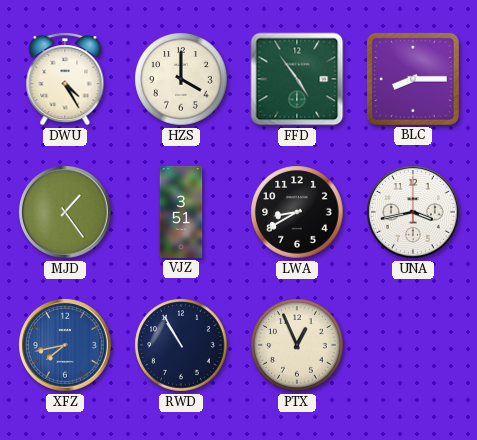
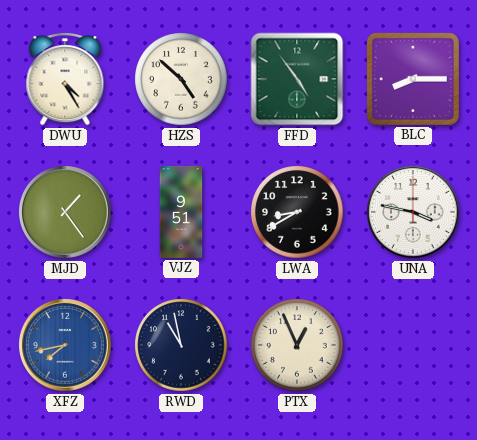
HZS: 4:00 -> 4:52
VJZ: 3:51 -> 9:51
UNA: 3:43 -> 3:47
RWD: 10:55 -> 10:58
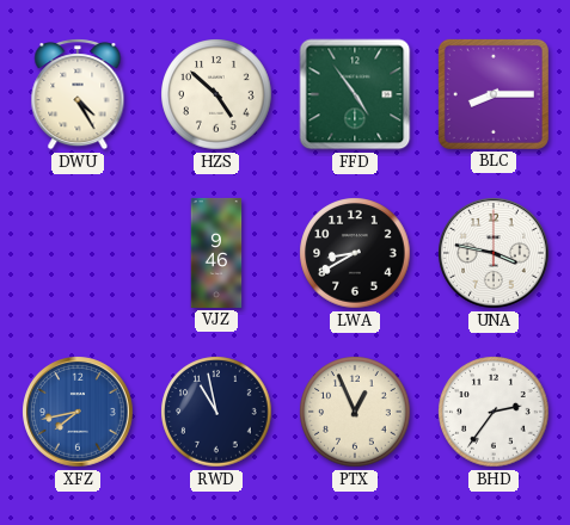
MJD: 1:24 -> none
VJZ: 9:51 -> 9:46
BHD: none -> 2:36
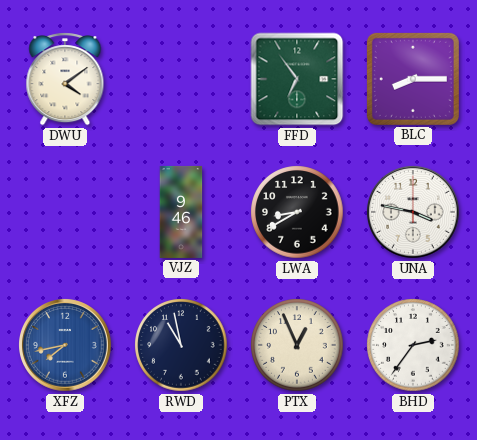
DWU: 4:25 -> 4:09
HZS: 4:52 -> none
FFD: 4:54 -> 6:54
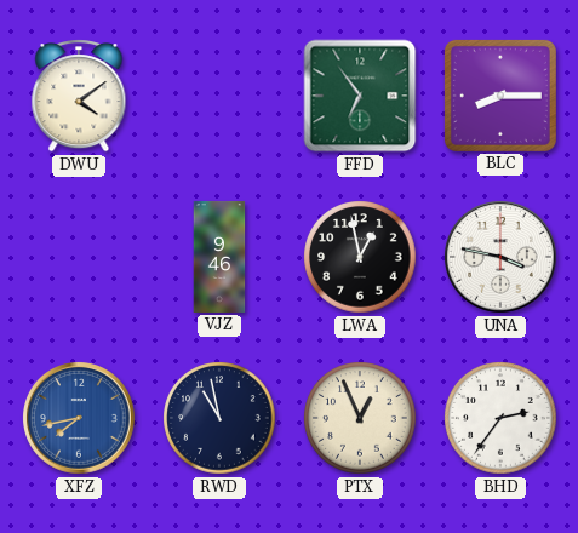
LWA: 8:40 -> 12:58
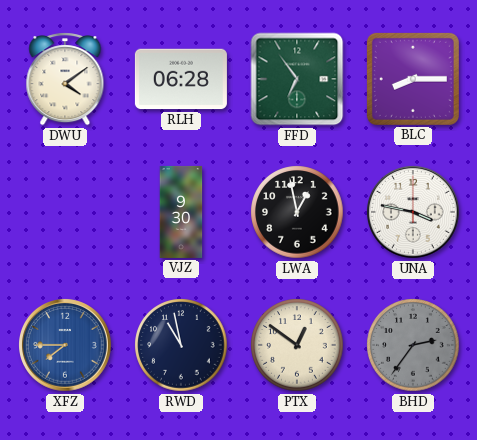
RLH: none -> 06:28
VJZ: 9:46 -> 9:30
XFZ: 7:43 -> 7:45
PTX: 12:56 -> 12:51
BHD dial: white -> grey
